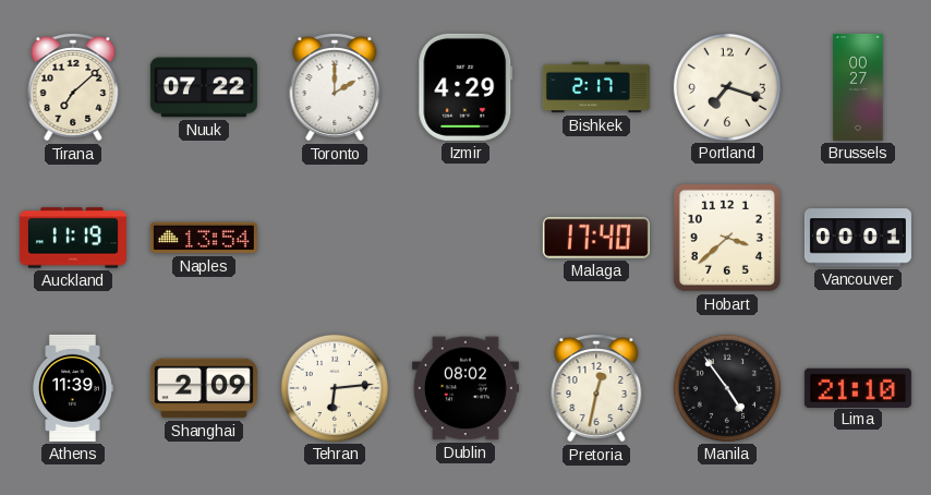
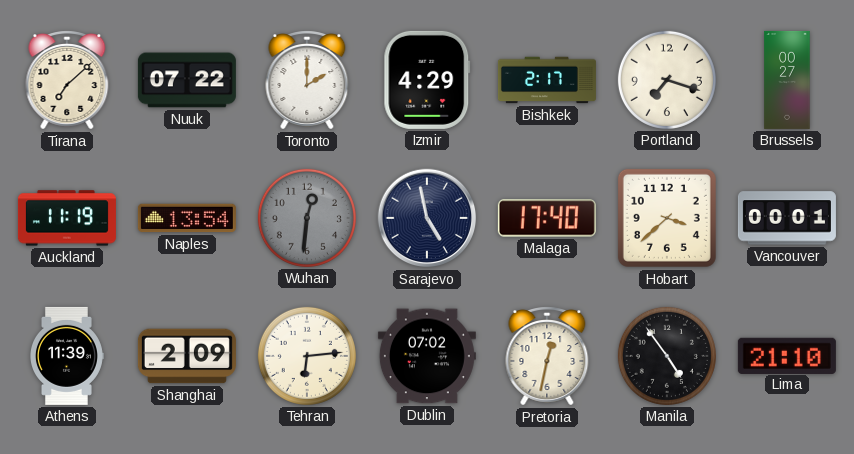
Wuhan: none -> 12:31
Sarajevo: none -> 4:58
Dublin: 08:02 -> 07:02
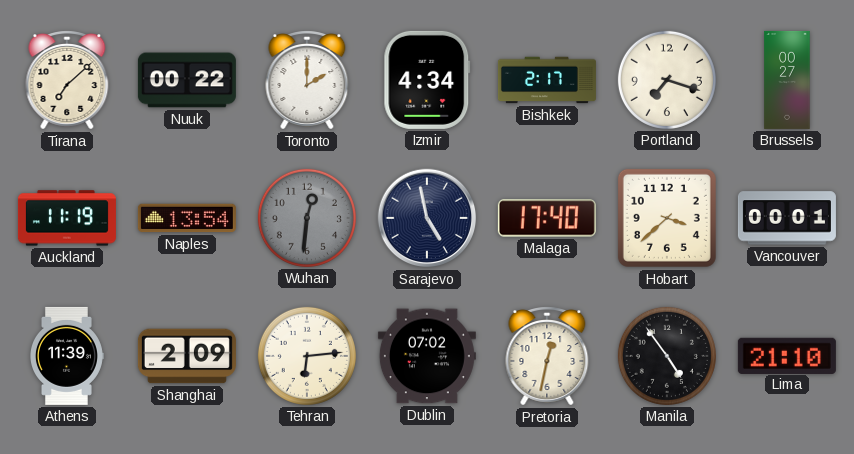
Nuuk: 07:22 -> 00:22
Izmir: 4:29 -> 4:34
